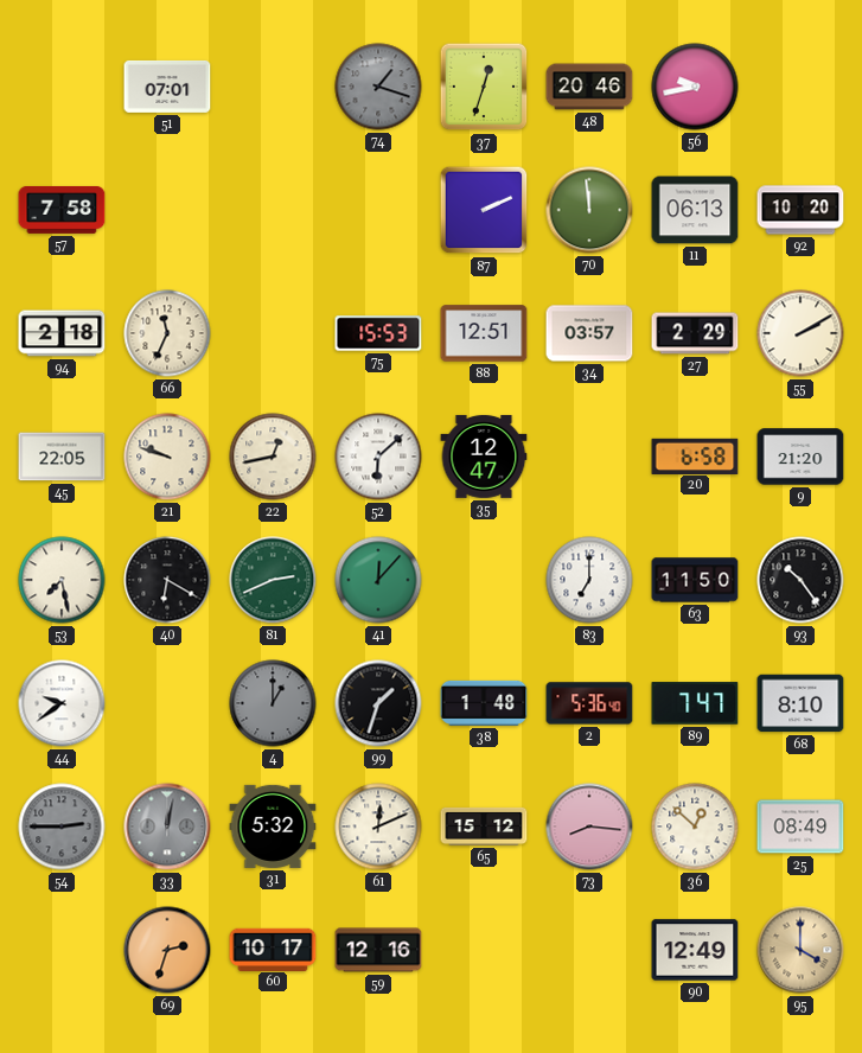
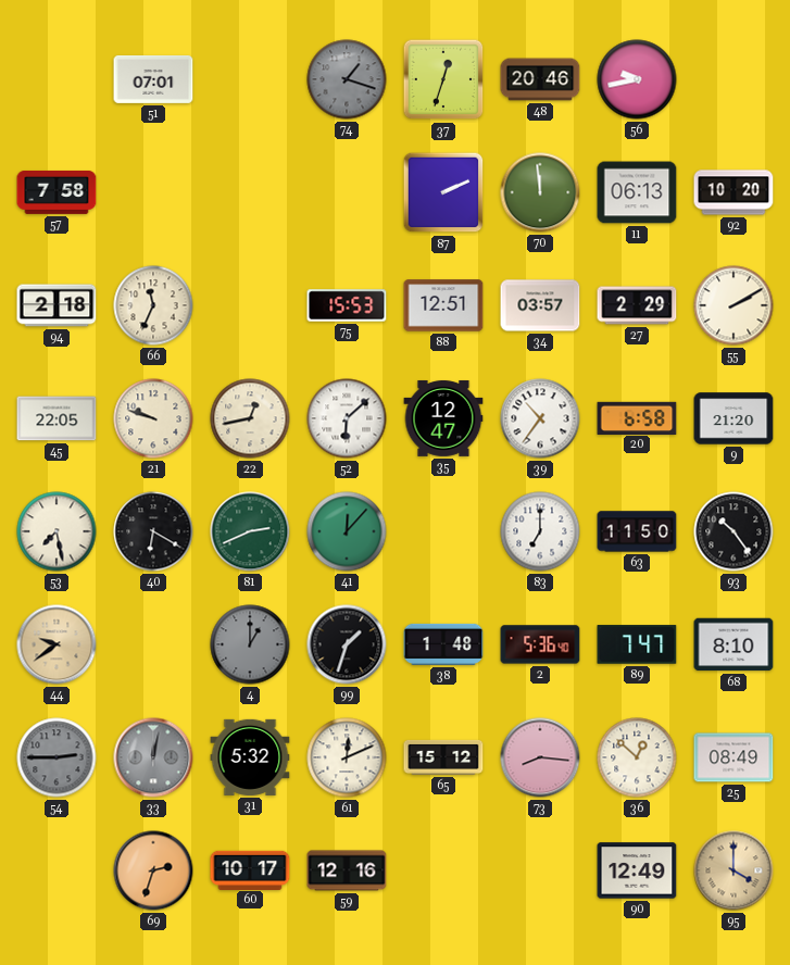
39: none -> 10:36
44 dial: white -> champagne
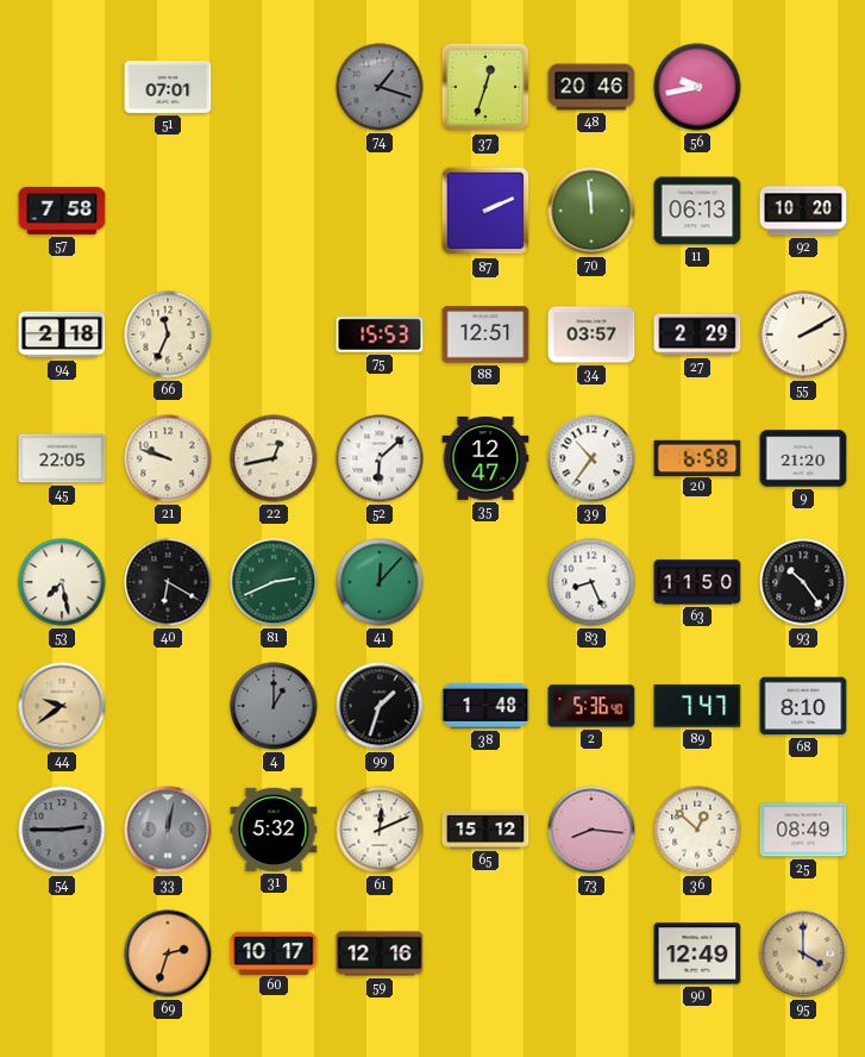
83: 7:00 -> 8:26
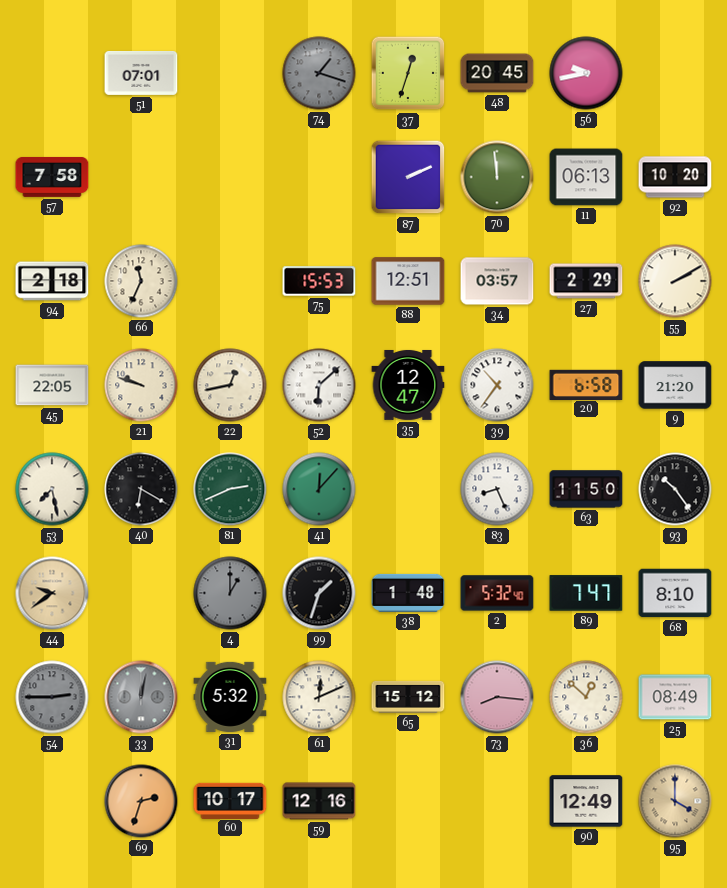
48: 20:46 -> 20:45
2: 5:36 -> 5:32
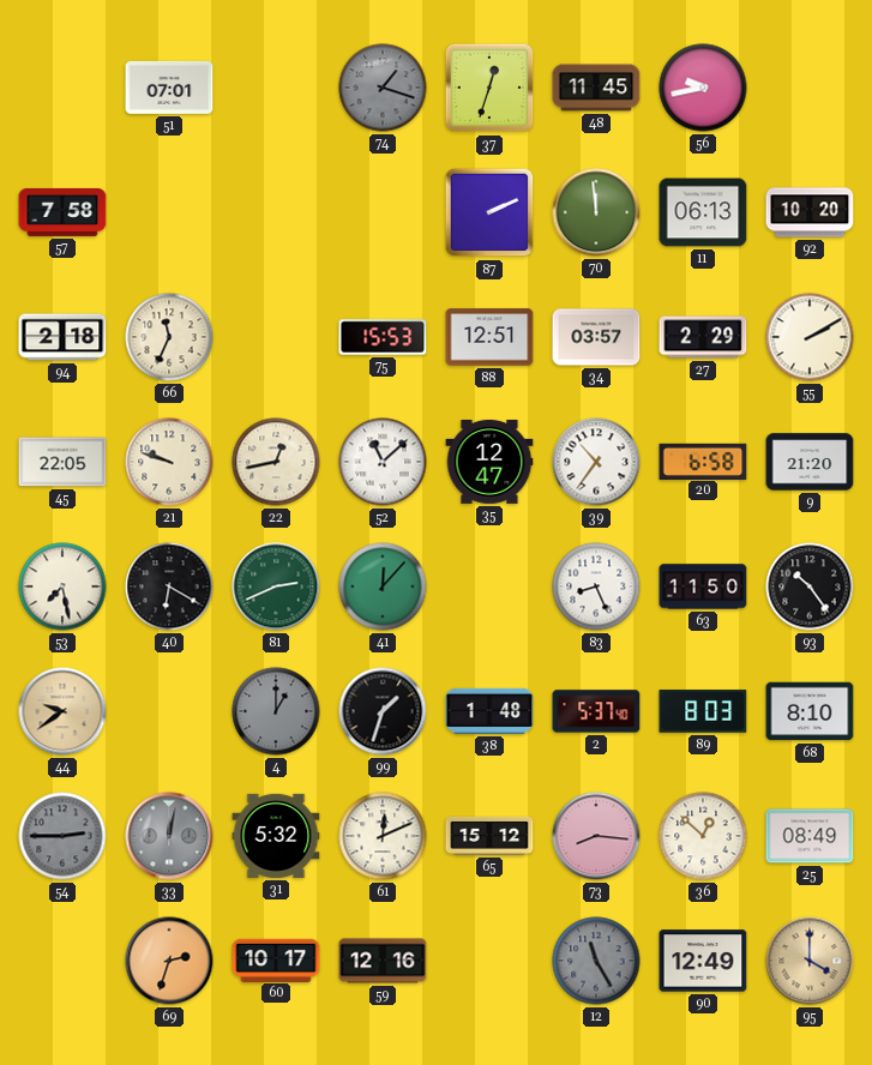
48: 20:45 -> 11:45
52: 6:08 -> 11:08
2: 5:32 -> 5:37
89: 7:47 -> 8:03
12: none -> 11:25
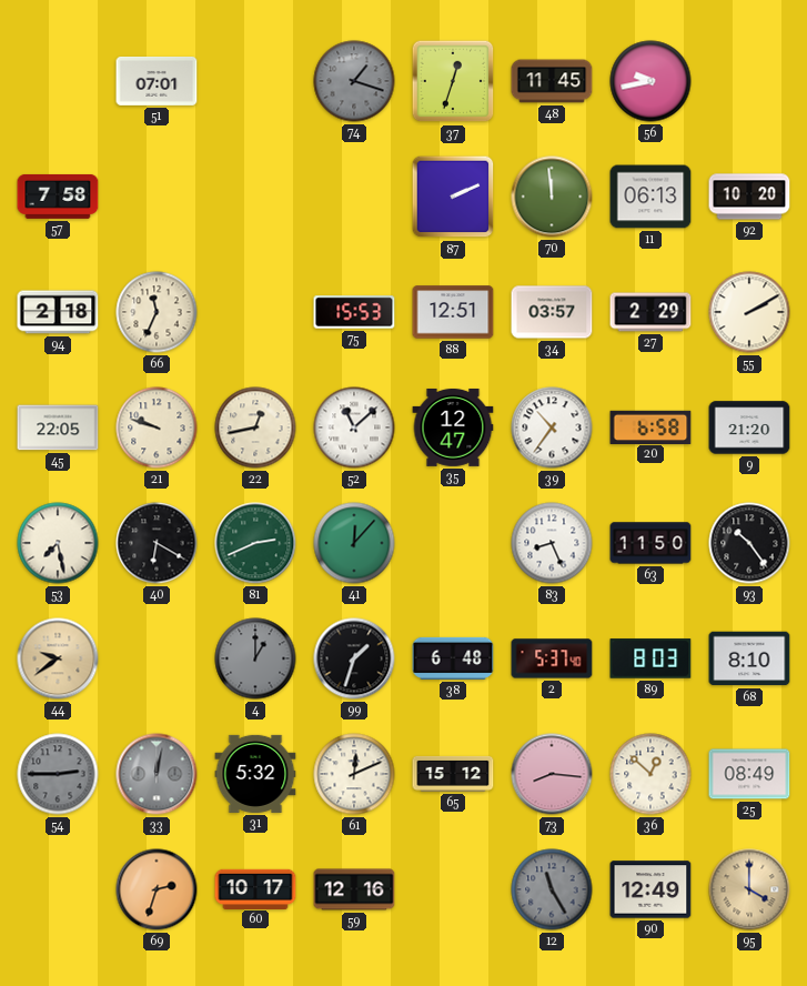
38: 1:48 -> 6:48
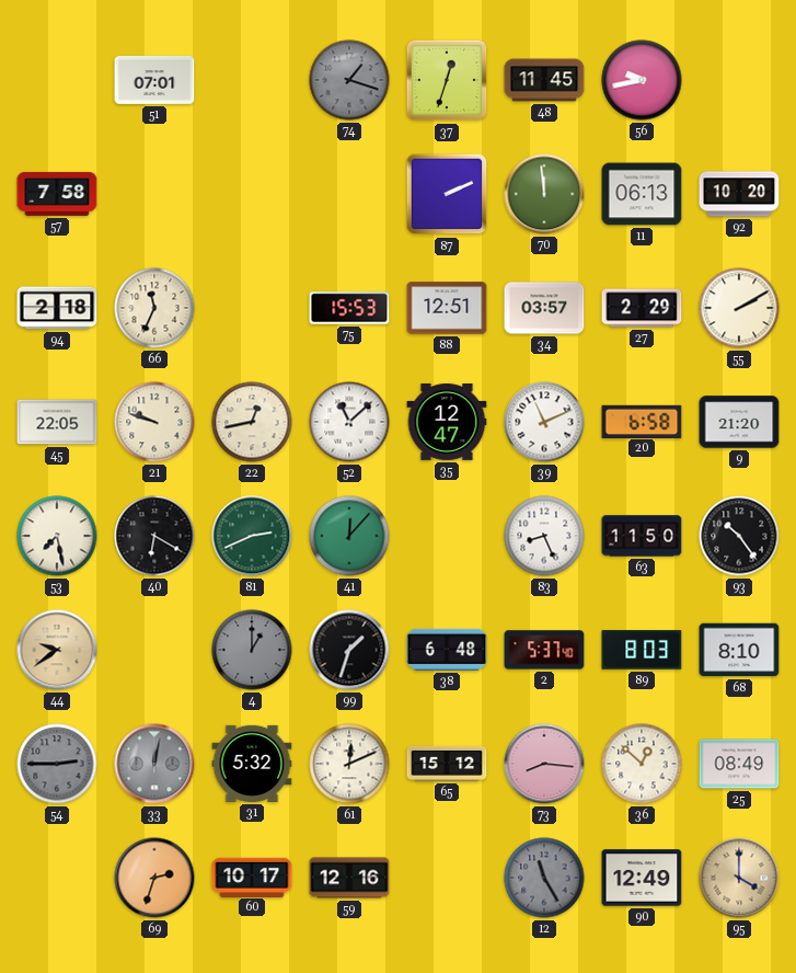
39: 10:36 -> 11:11
